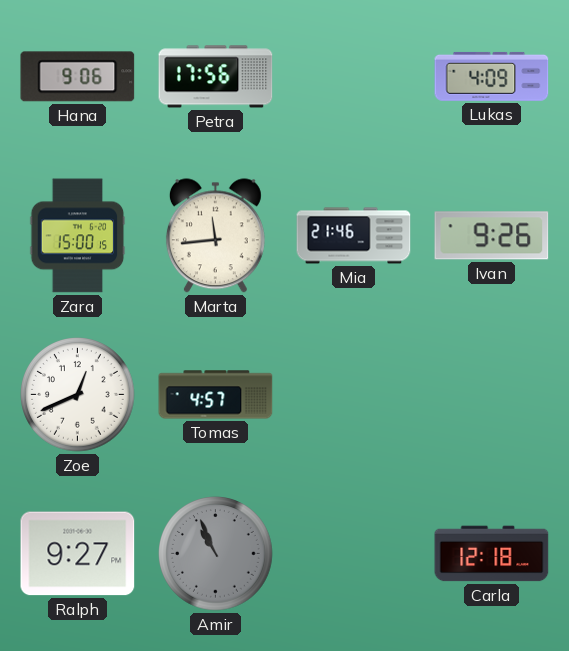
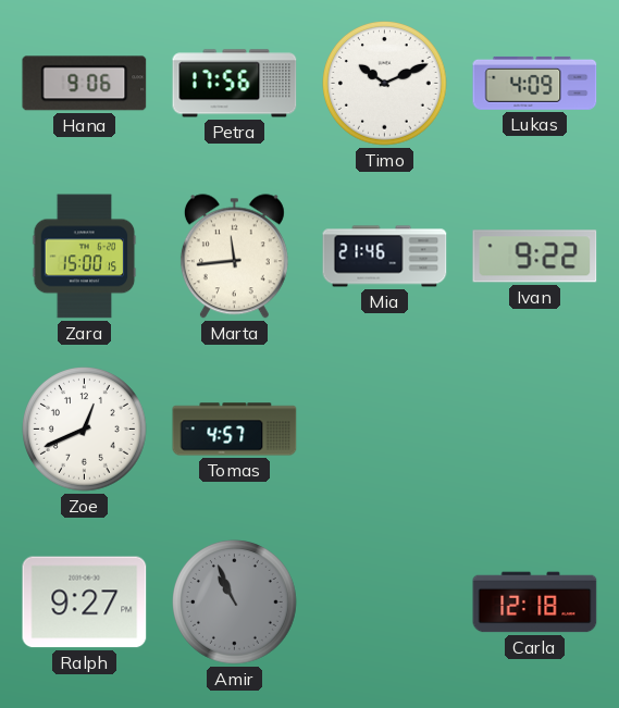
Timo: none -> 10:11
Ivan: 9:26 -> 9:22
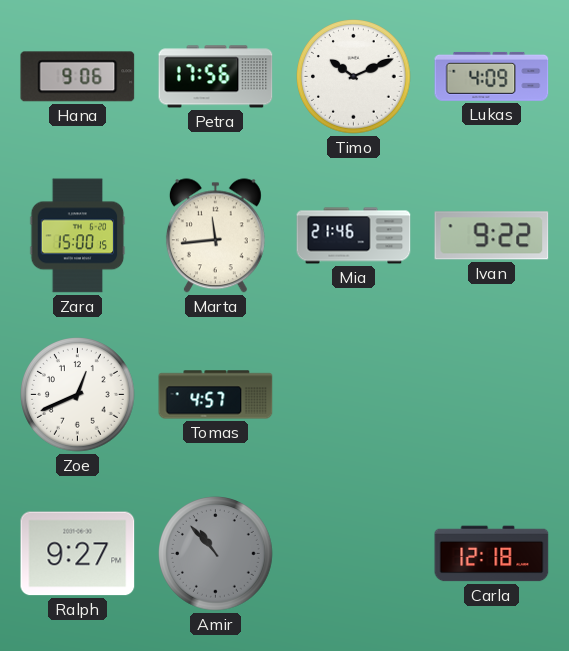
Amir: 10:56 -> 10:53
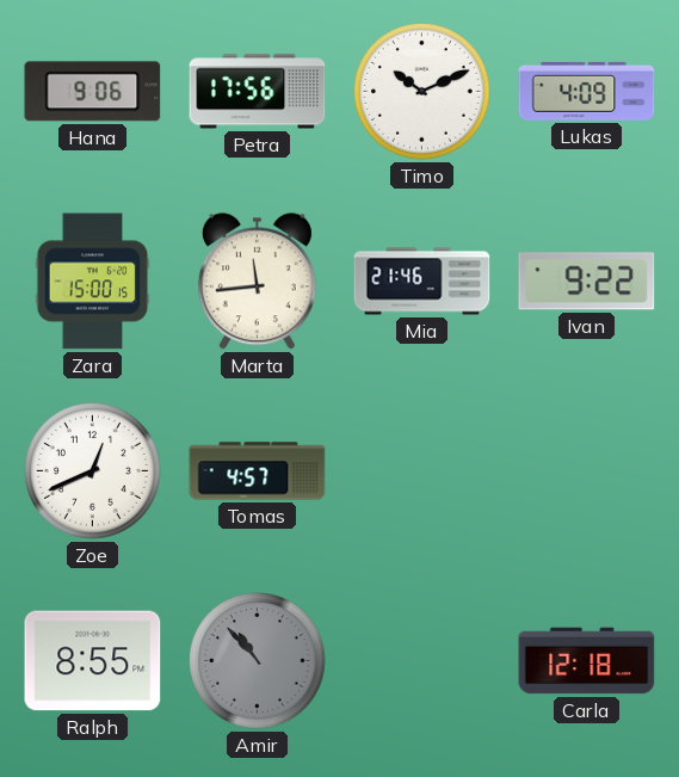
Ralph: 9:27 -> 8:55
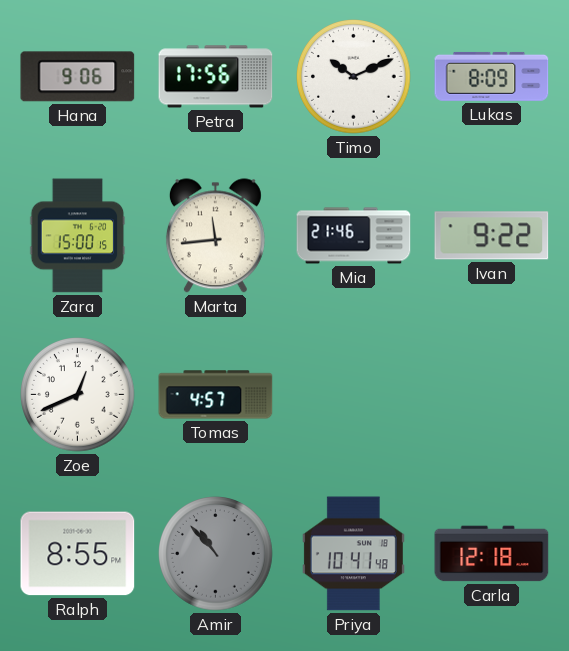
Lukas: 4:09 -> 8:09
Priya: none -> 10:41
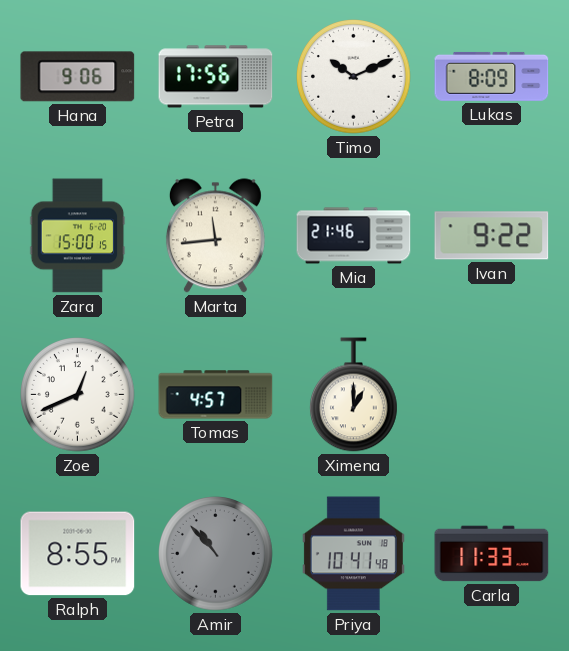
Ximena: none -> 1:00
Carla: 12:18 -> 11:33
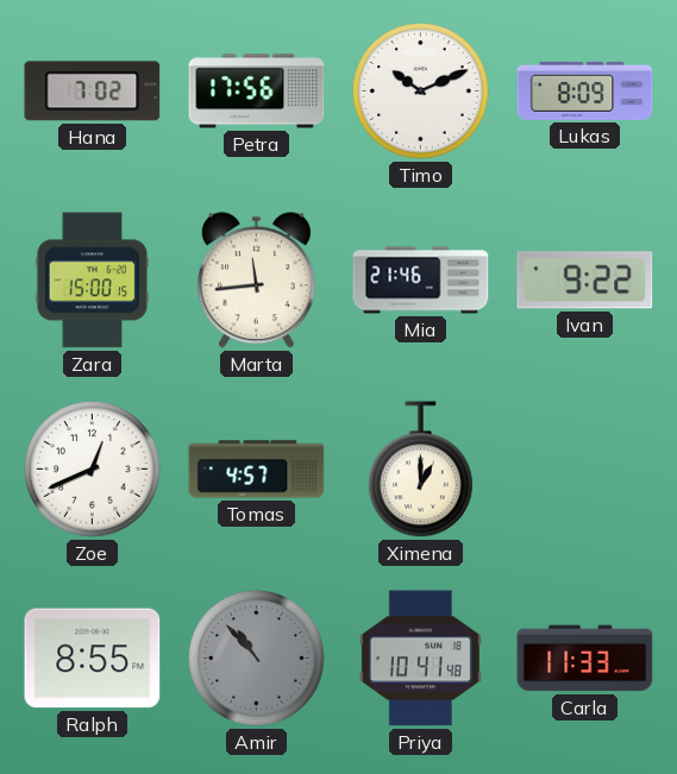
Hana: 9:06 -> 7:02
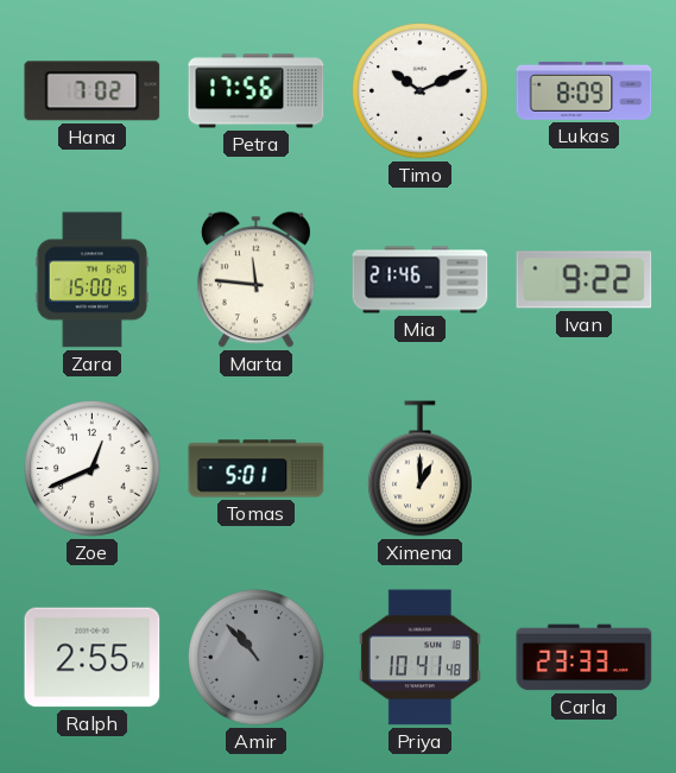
Marta: 11:44 -> 11:46
Tomas: 4:57 -> 5:01
Ralph: 8:55 -> 2:55
Carla: 11:33 -> 23:33
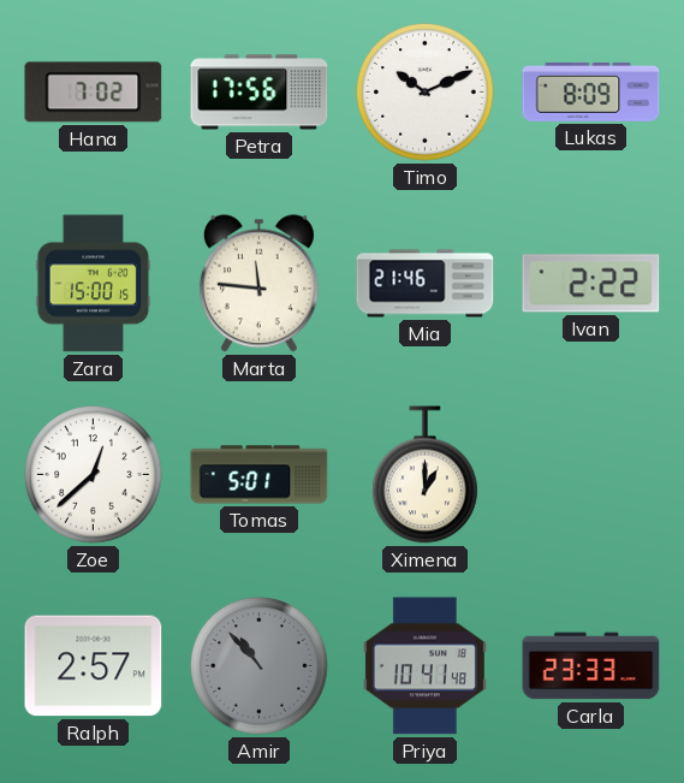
Ivan: 9:22 -> 2:22
Zoe: 12:41 -> 12:38
Ralph: 2:55 -> 2:57
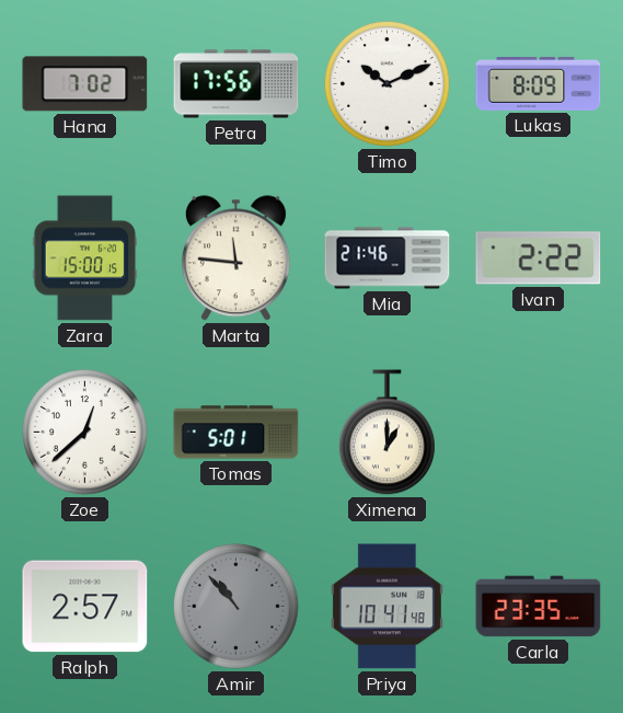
Carla: 23:33 -> 23:35
